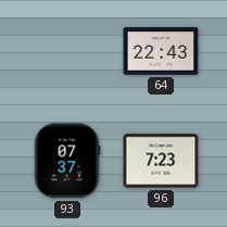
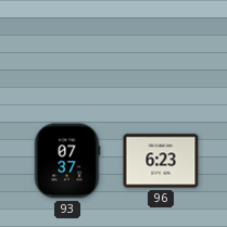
64: 22:43 -> none
96: 7:23 -> 6:23
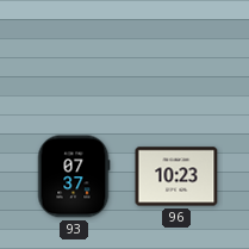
96: 6:23 -> 10:23
